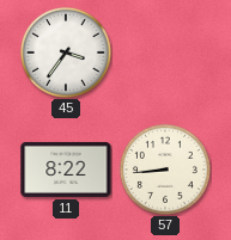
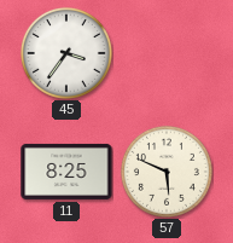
11: 8:22 -> 8:25
57: 8:44 -> 5:49
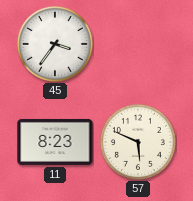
11: 8:25 -> 8:23
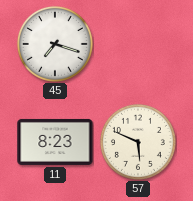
45: 3:36 -> 7:18
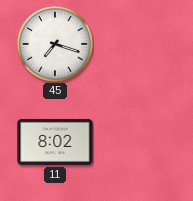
11: 8:23 -> 8:02
57: 5:49 -> none
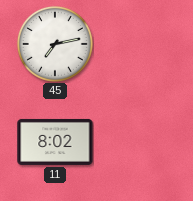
45: 7:18 -> 7:13
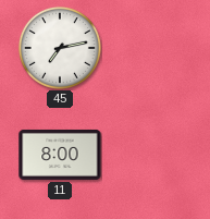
11: 8:02 -> 8:00
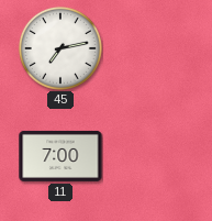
11: 8:00 -> 7:00
